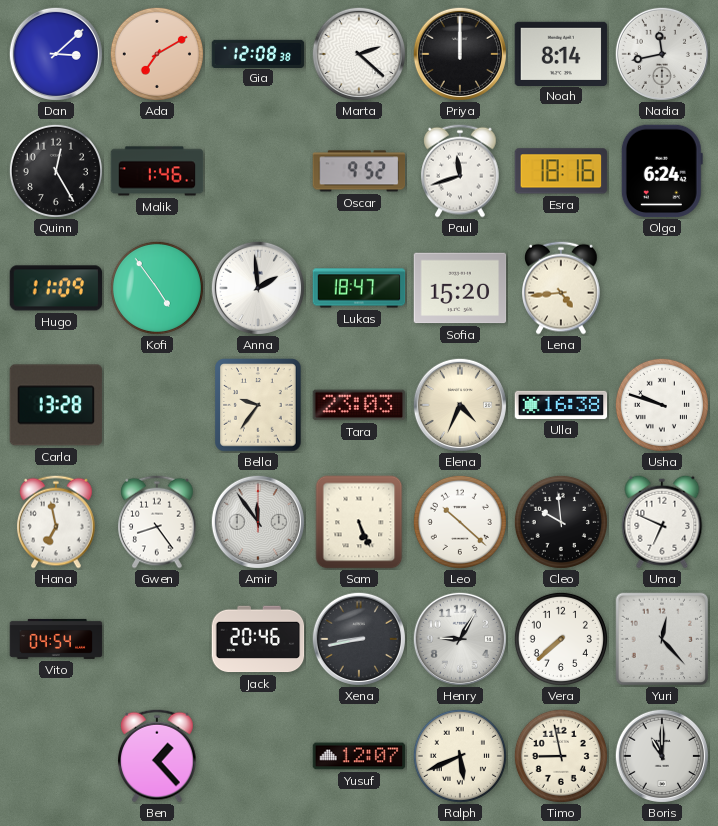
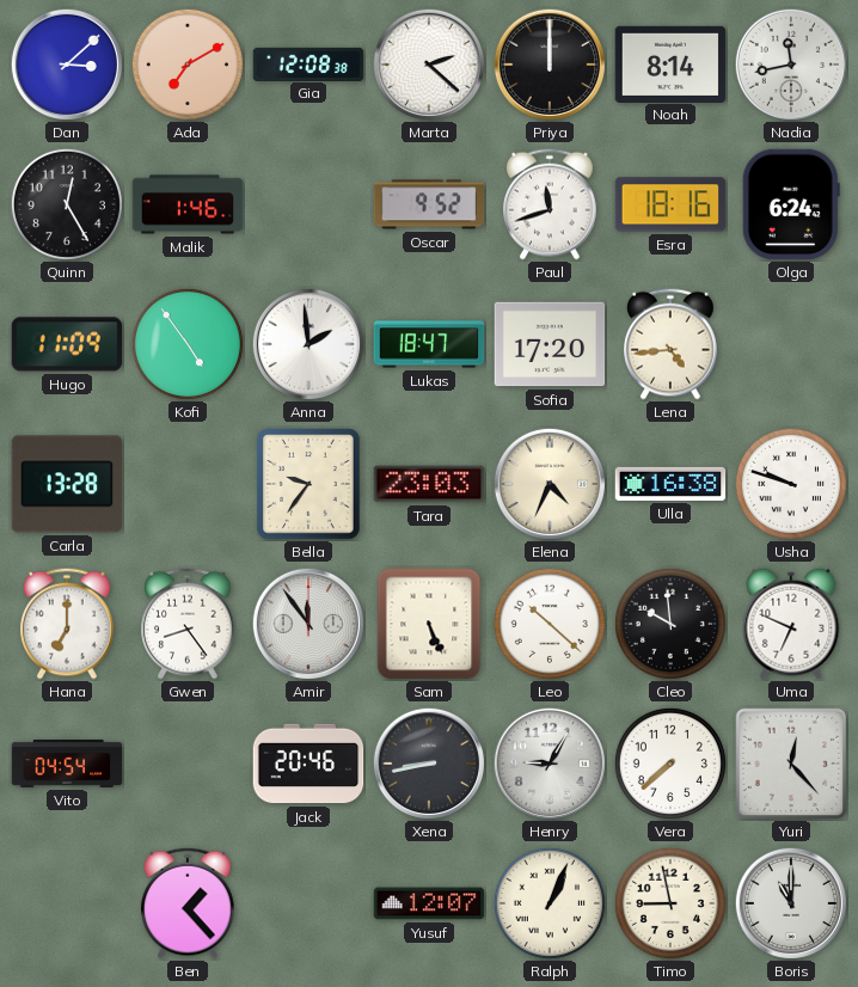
Sofia: 15:20 -> 17:20
Hana: 6:58 -> 7:00
Ralph: 5:41 -> 1:04
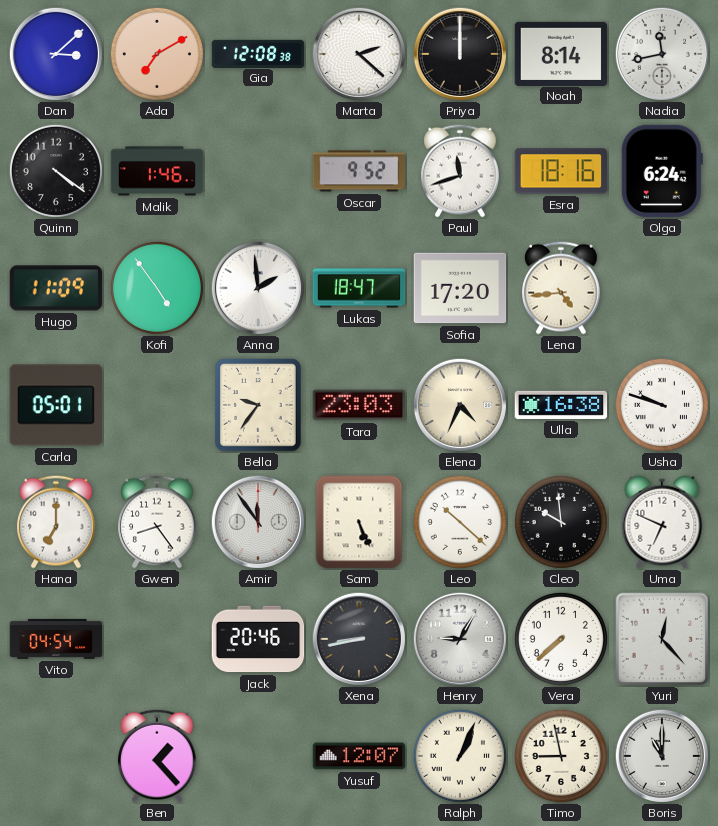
Quinn: 12:25 -> 4:21
Carla: 13:28 -> 05:01
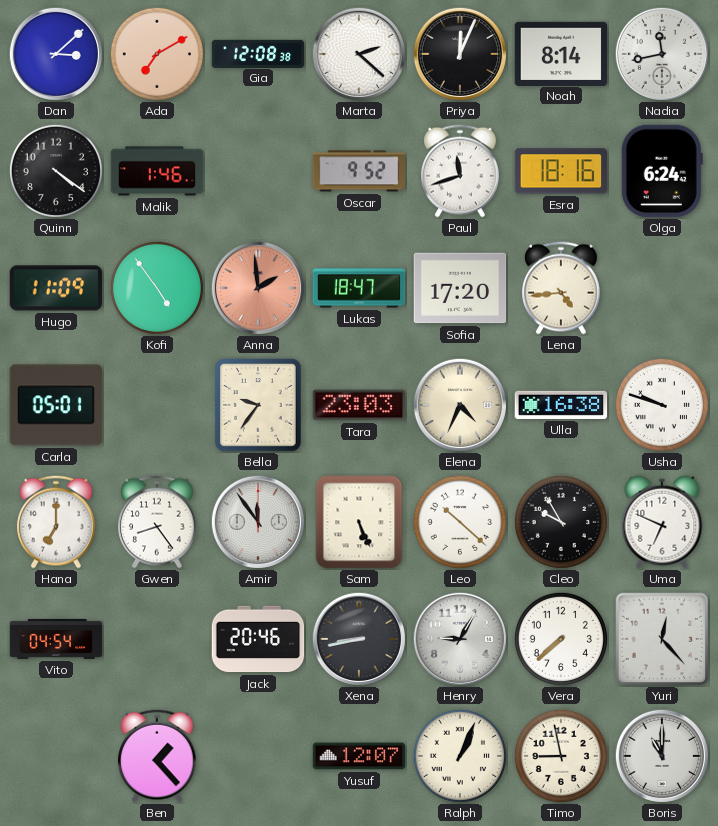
Priya: 12:00 -> 12:04
Anna dial: white -> salmon
Cleo: 9:59 -> 9:55
